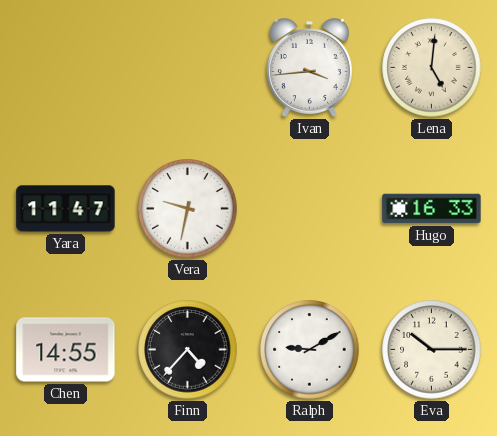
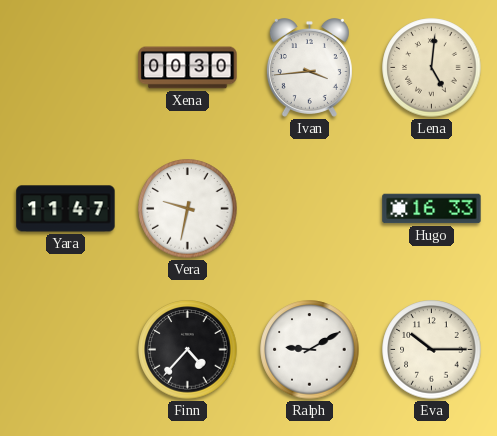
Xena: none -> 00:30
Chen: 14:55 -> none
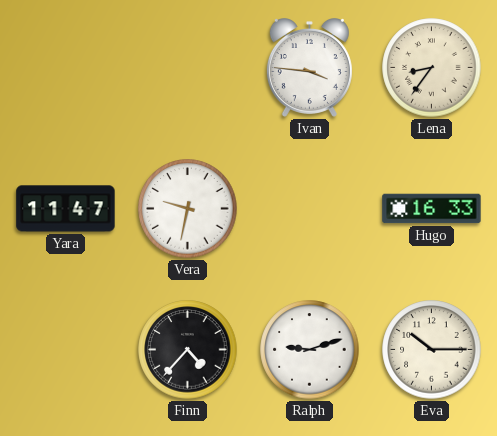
Xena: 00:30 -> none
Ivan: 3:44 -> 3:46
Lena: 5:01 -> 8:36
Ralph: 9:10 -> 9:12
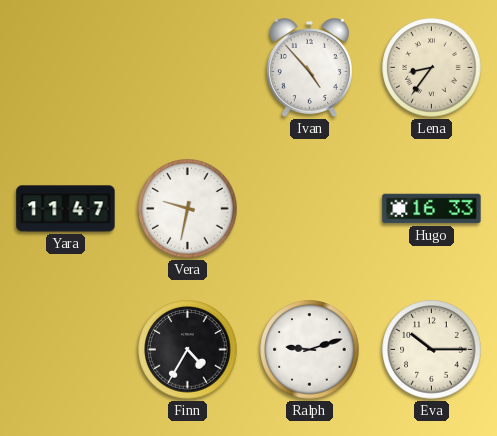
Ivan: 3:46 -> 4:53
Finn: 4:37 -> 4:35
